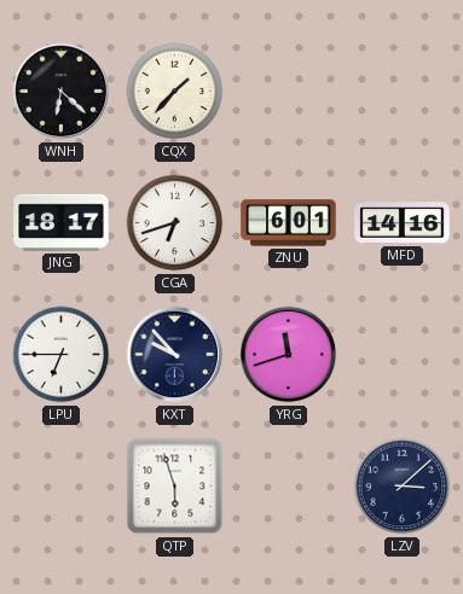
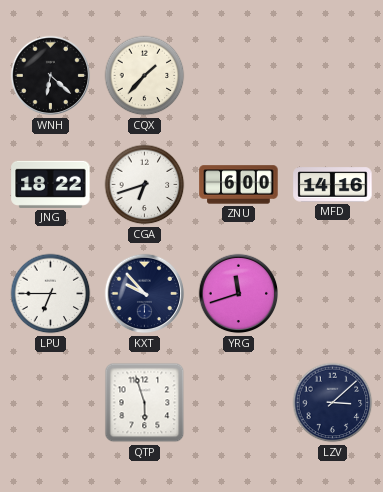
JNG: 18:17 -> 18:22
ZNU: 6:01 -> 6:00
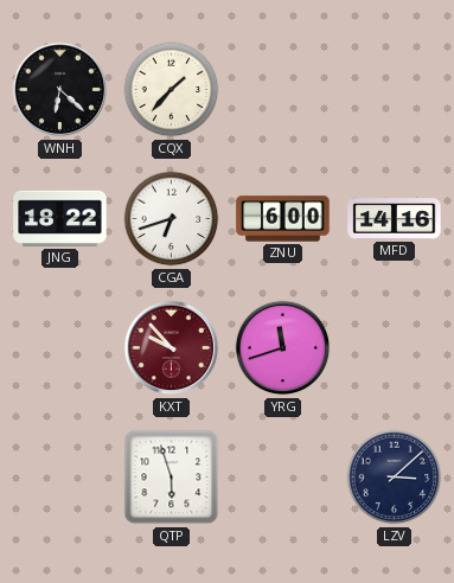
LPU: 6:45 -> none
KXT dial: navy -> burgundy
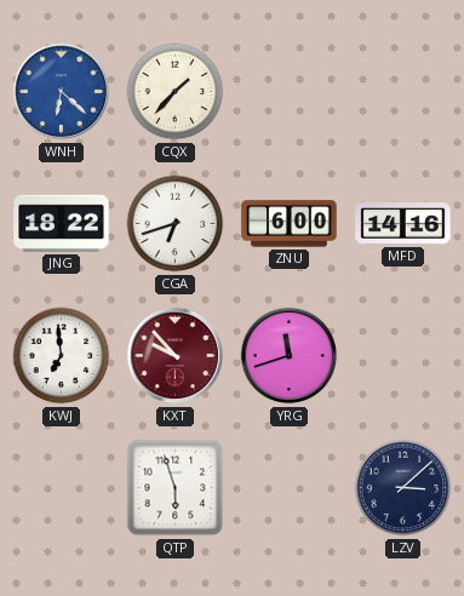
WNH dial: black -> blue
KWJ: none -> 6:59
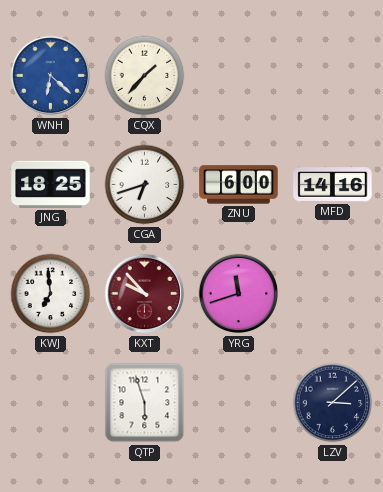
JNG: 18:22 -> 18:25
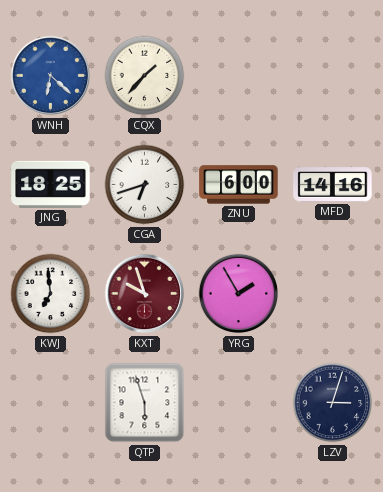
KXT: 9:53 -> 9:57
YRG: 11:42 -> 1:55
LZV: 3:08 -> 3:03
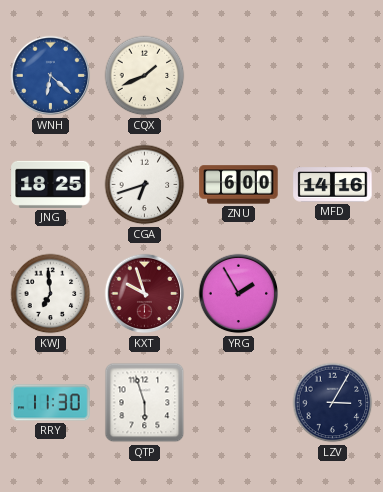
CQX: 1:37 -> 1:41
RRY: none -> 11:30
LZV: 3:03 -> 3:05
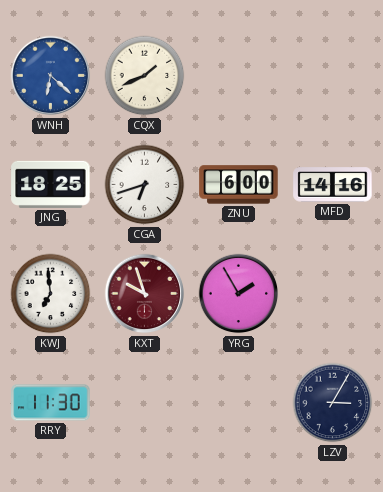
QTP: 5:57 -> none
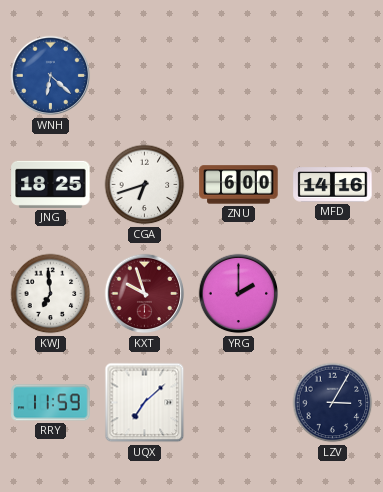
CQX: 1:41 -> none
YRG: 1:55 -> 2:00
RRY: 11:30 -> 11:59
UQX: none -> 7:08
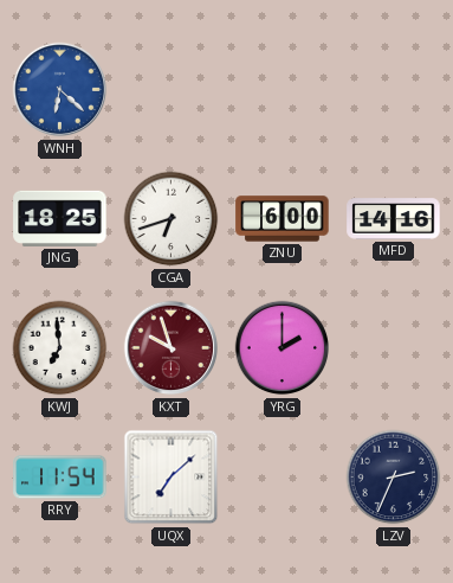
RRY: 11:59 -> 11:54
LZV: 3:05 -> 2:34
